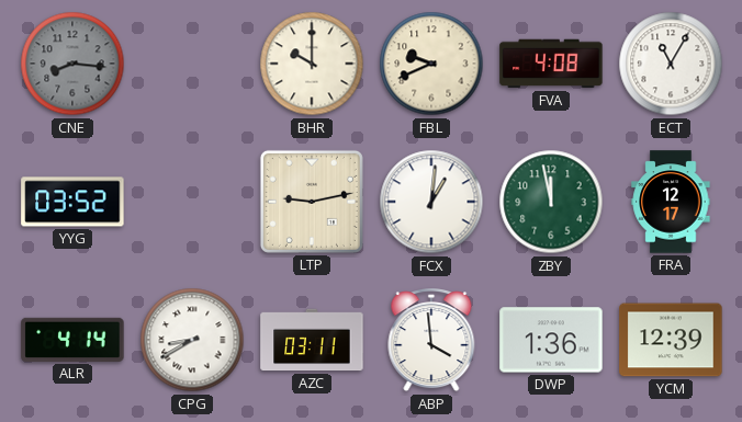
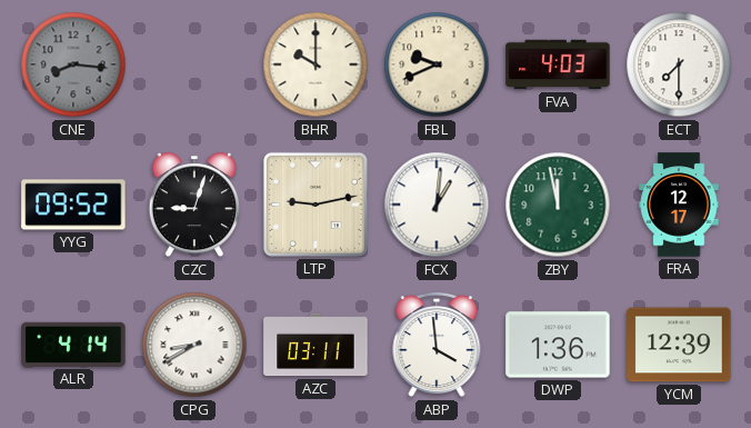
FVA: 4:08 -> 4:03
ECT: 11:05 -> 7:30
YYG: 03:52 -> 09:52
CZC: none -> 9:03
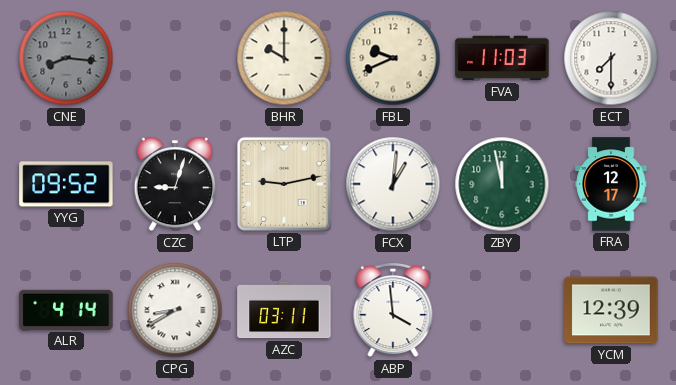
FVA: 4:03 -> 11:03
DWP: 1:36 -> none
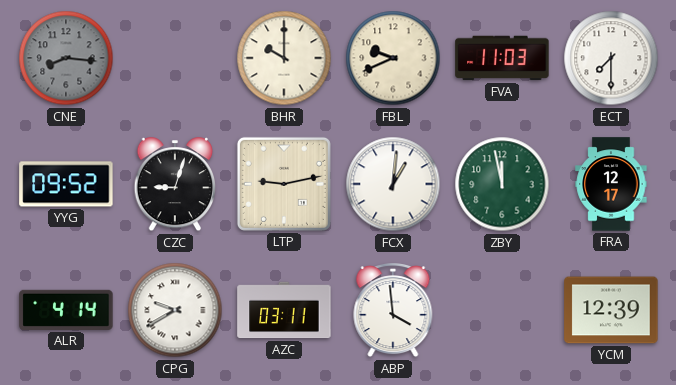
CPG: 8:40 -> 9:40
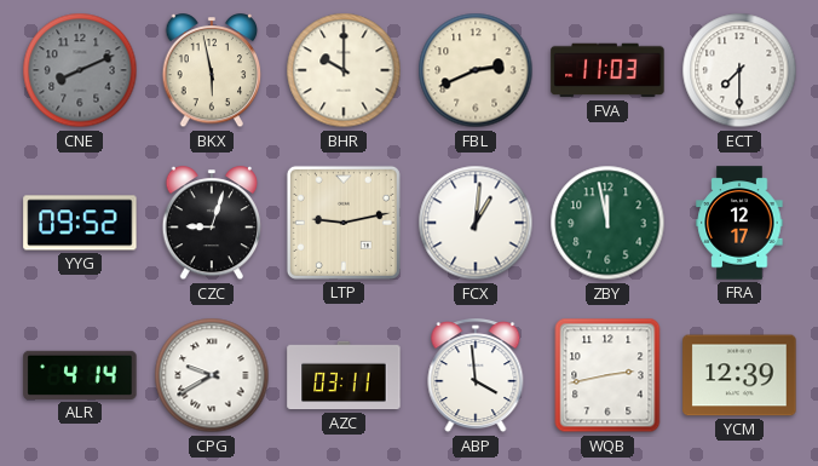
CNE: 8:16 -> 8:11
BKX: none -> 5:58
FBL: 9:41 -> 2:41
WQB: none -> 2:43
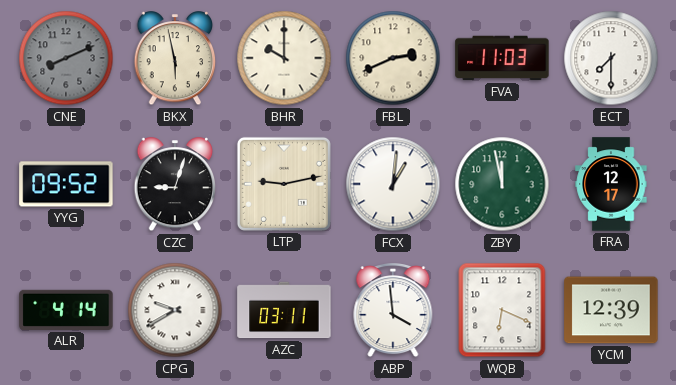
WQB: 2:43 -> 6:19
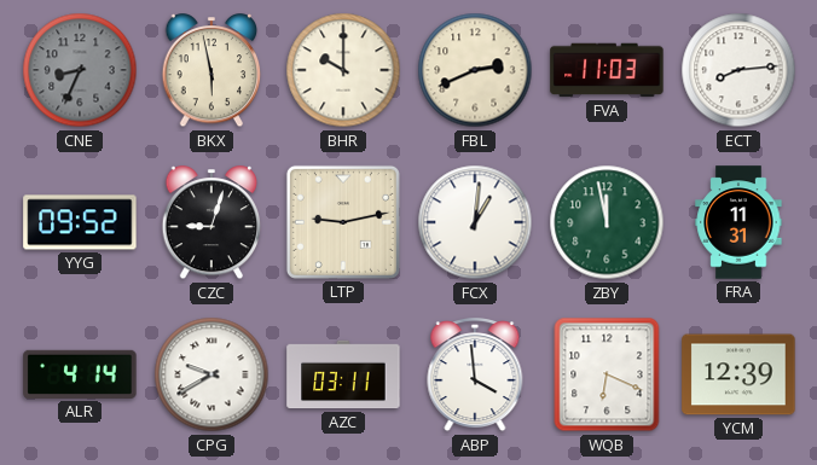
CNE: 8:11 -> 8:34
ECT: 7:30 -> 8:14
FRA: 12:17 -> 11:31
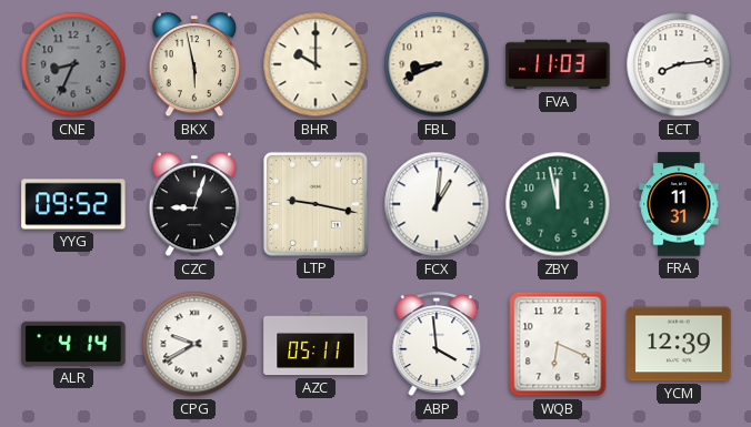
FBL: 2:41 -> 8:41
LTP: 9:13 -> 9:17
AZC: 03:11 -> 05:11
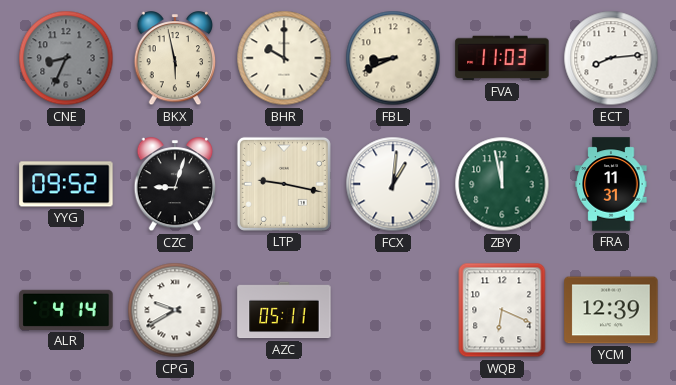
ABP: 3:59 -> none
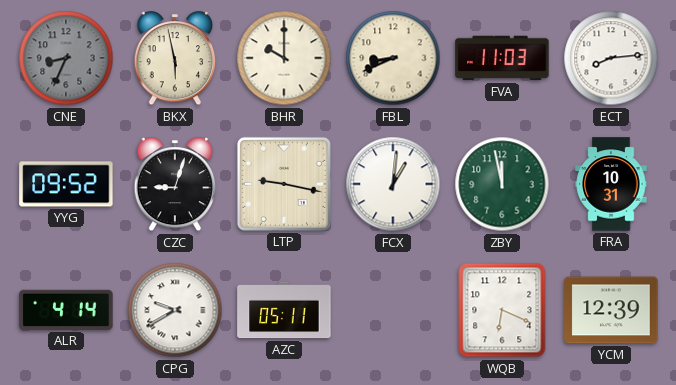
FRA: 11:31 -> 10:31
